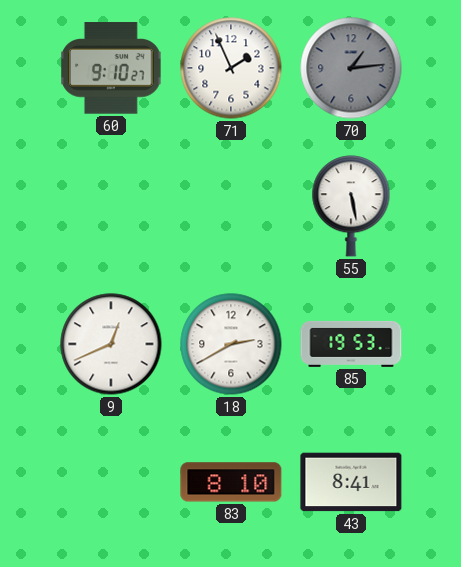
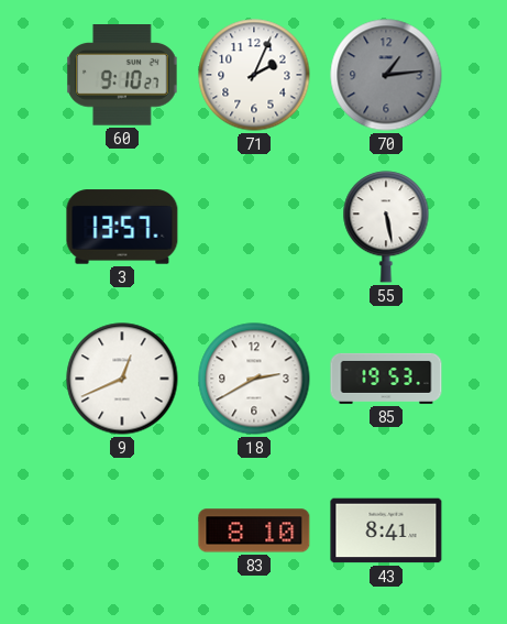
71: 1:56 -> 2:04
3: none -> 13:57
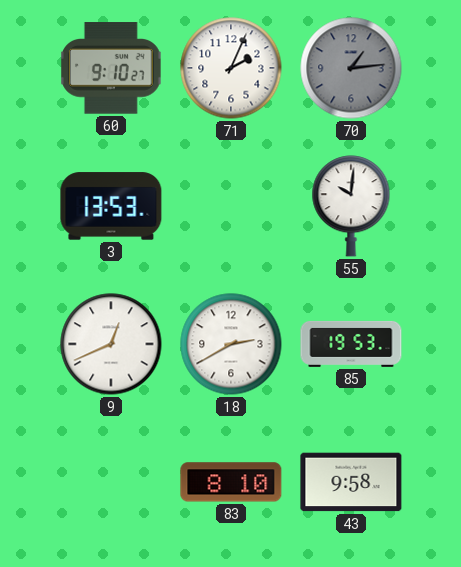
3: 13:57 -> 13:53
55: 5:28 -> 10:01
43: 8:41 -> 9:58
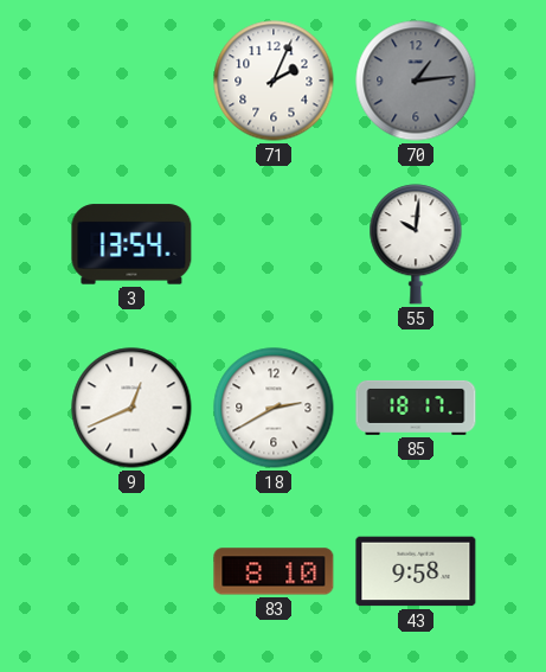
60: 9:10 -> none
3: 13:53 -> 13:54
85: 19:53 -> 18:17
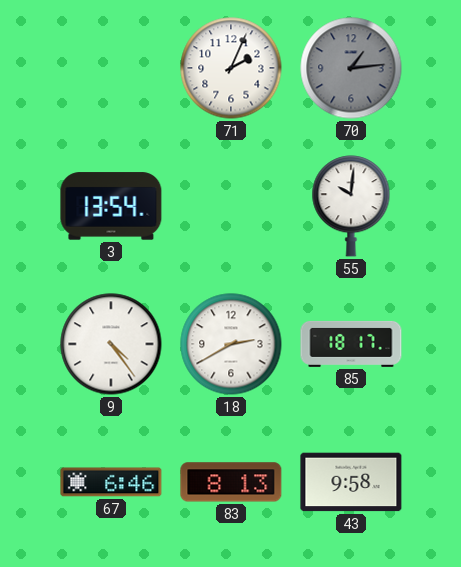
9: 12:41 -> 4:24
67: none -> 6:46
83: 8:10 -> 8:13
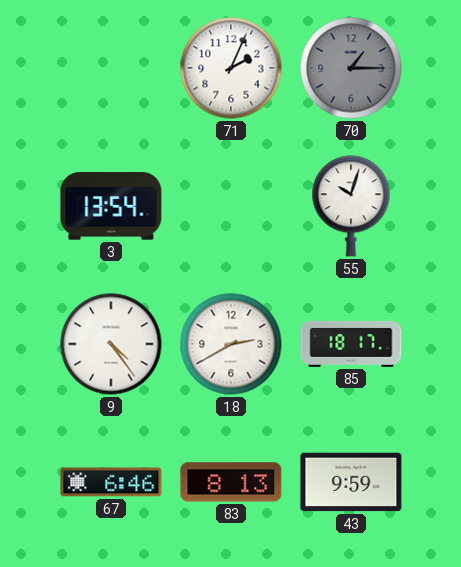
70: 1:14 -> 1:15
55: 10:01 -> 10:03
43: 9:58 -> 9:59
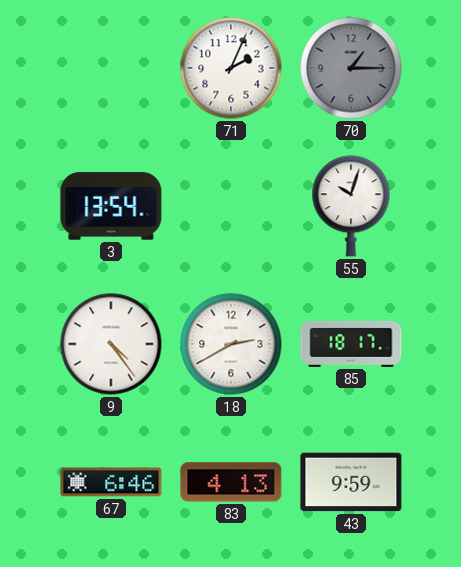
83: 8:13 -> 4:13
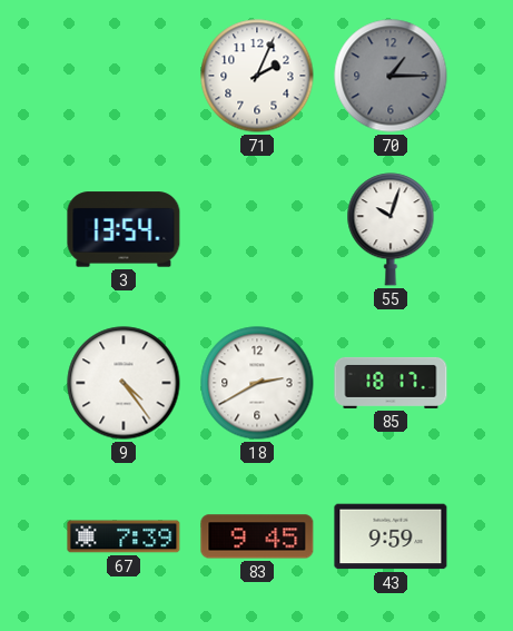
67: 6:46 -> 7:39
83: 4:13 -> 9:45
